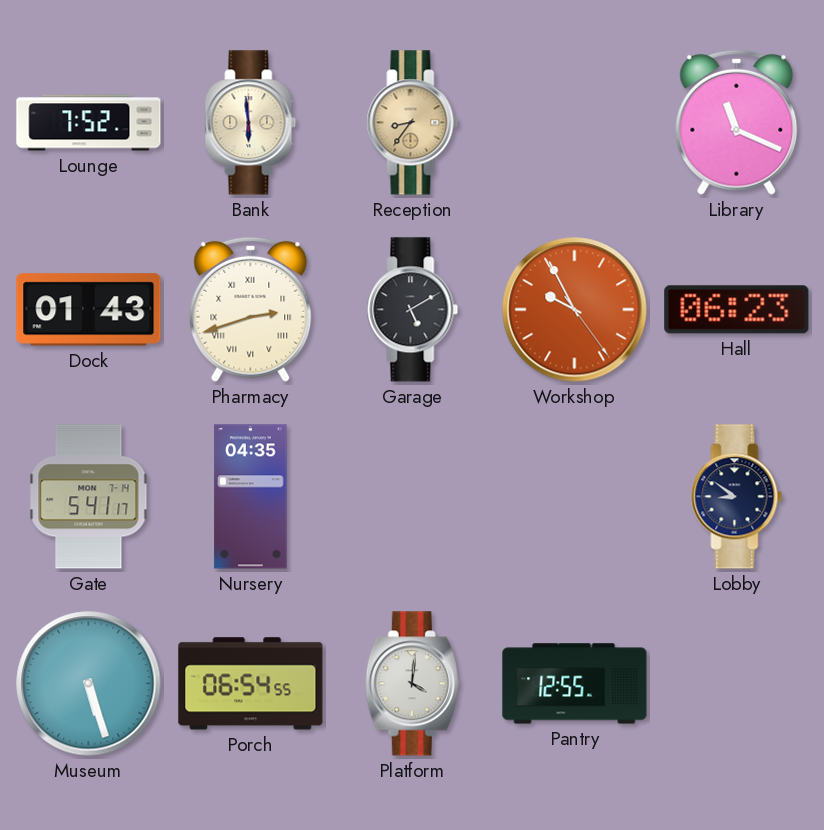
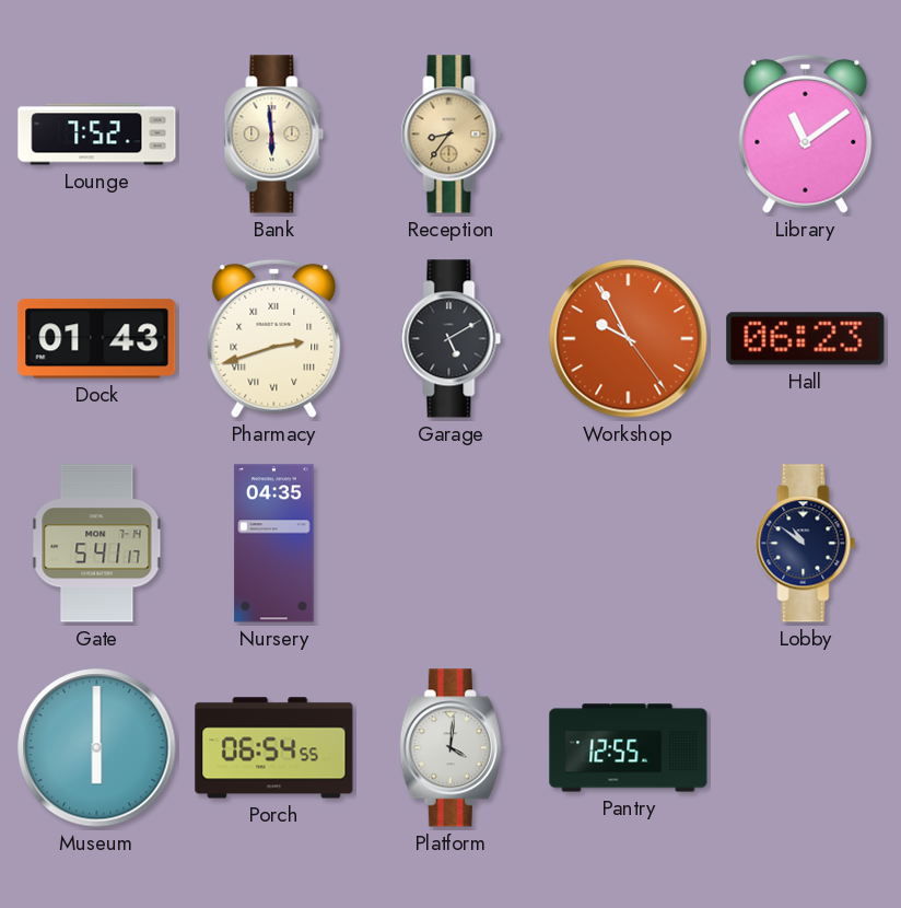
Library: 11:19 -> 11:09
Lobby: 8:51 -> 10:51
Museum: 5:27 -> 6:00
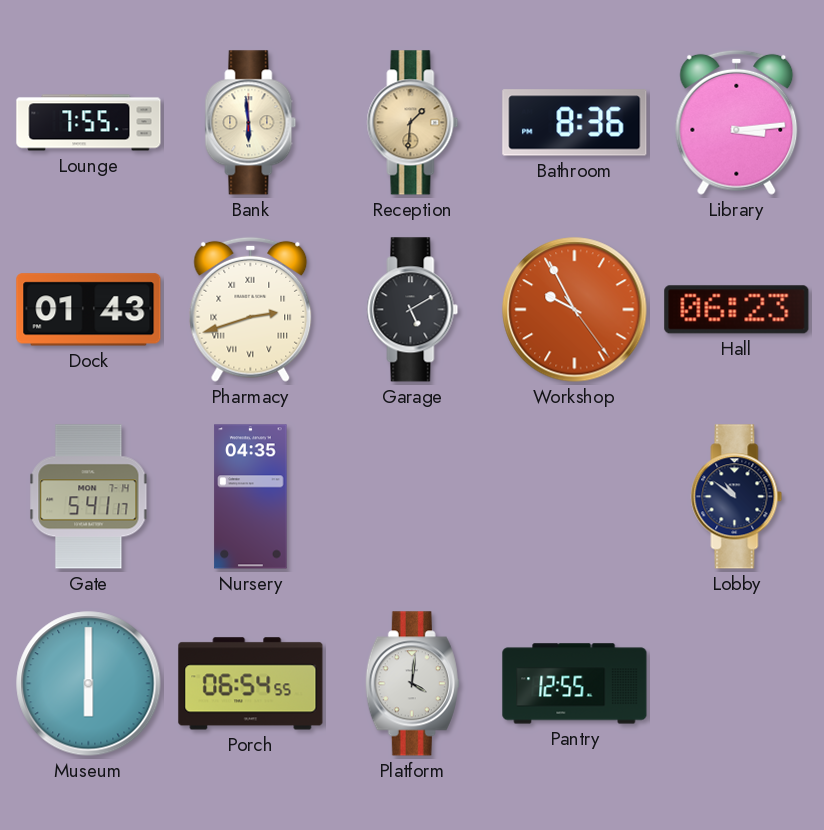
Lounge: 7:52 -> 7:55
Reception: 8:36 -> 1:31
Bathroom: none -> 8:36
Library: 11:09 -> 3:14
